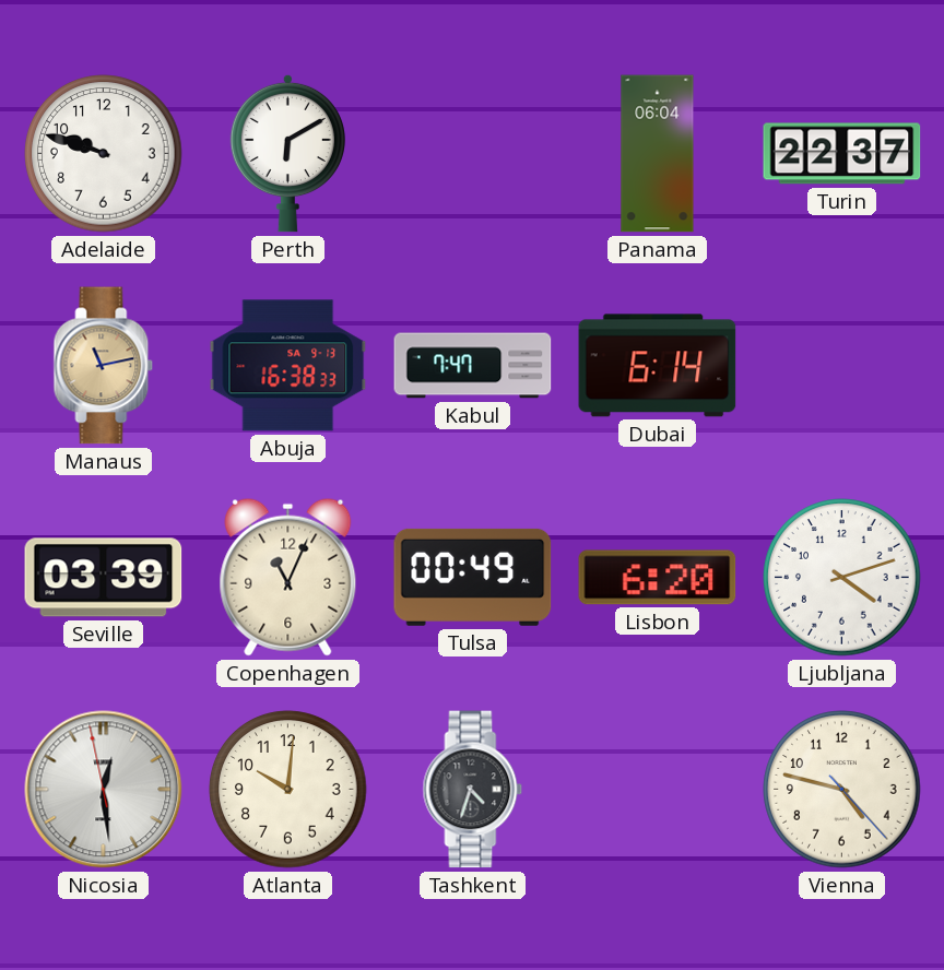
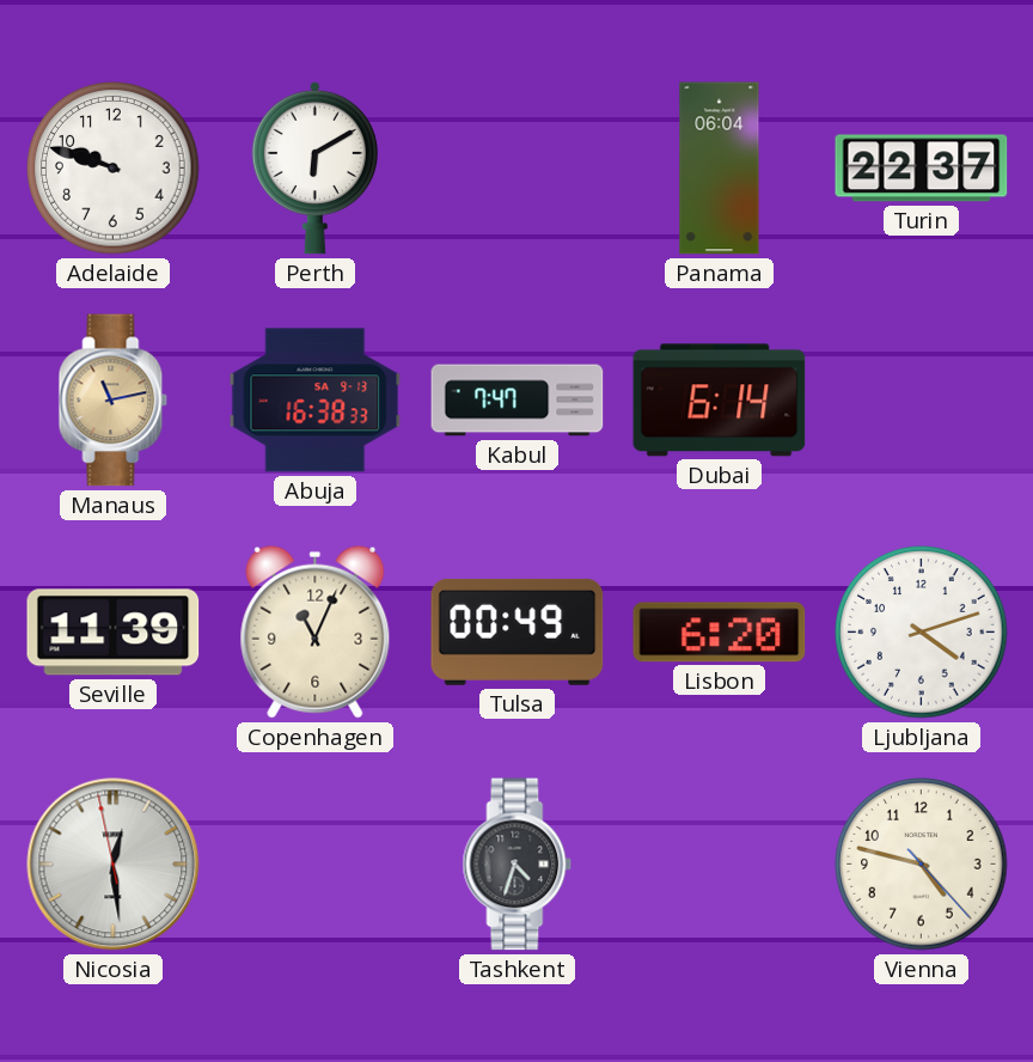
Seville: 03:39 -> 11:39
Atlanta: 10:01 -> none
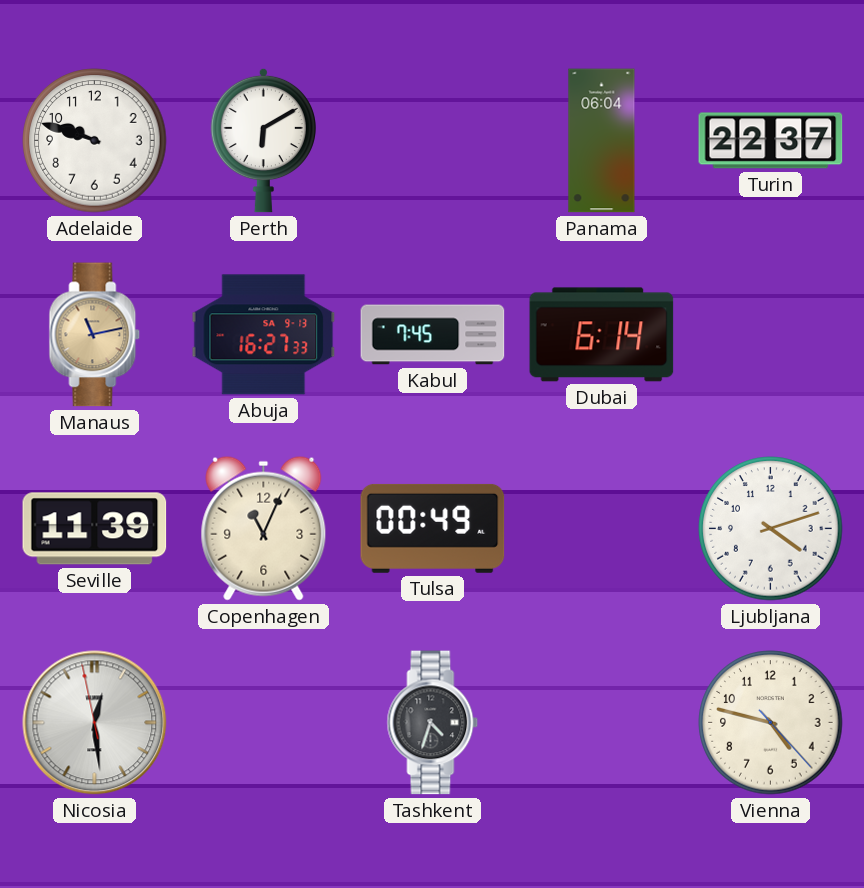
Abuja: 16:38 -> 16:27
Kabul: 7:47 -> 7:45
Lisbon: 6:20 -> none
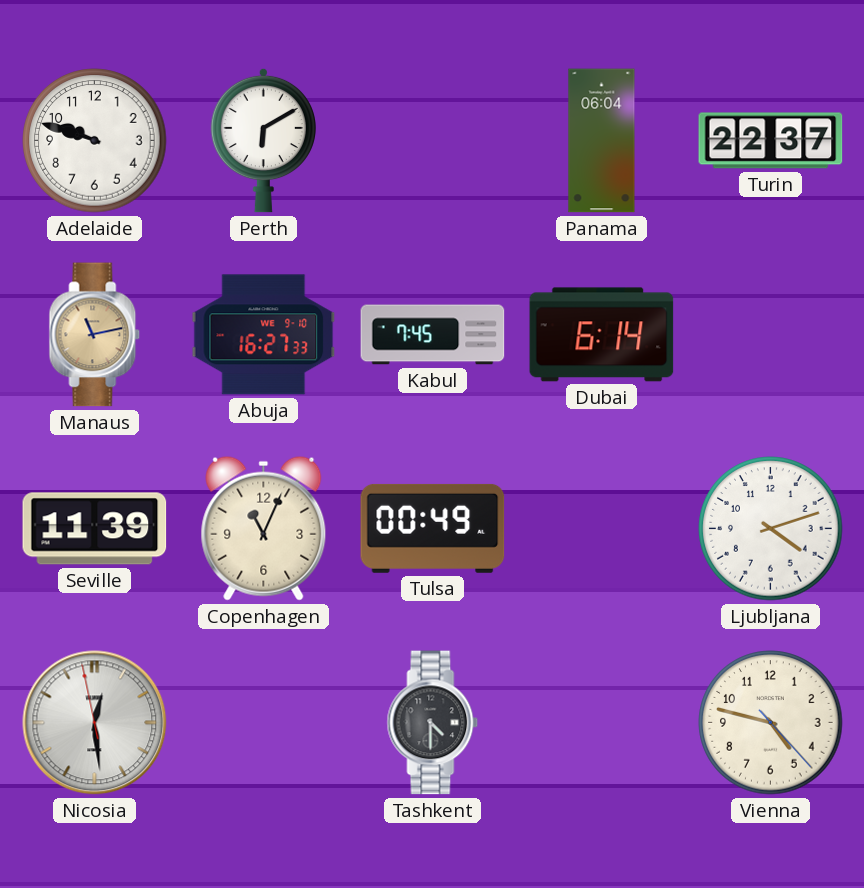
Abuja date: SA 9-13 -> WE 9-10
Tashkent: 4:33 -> 4:30
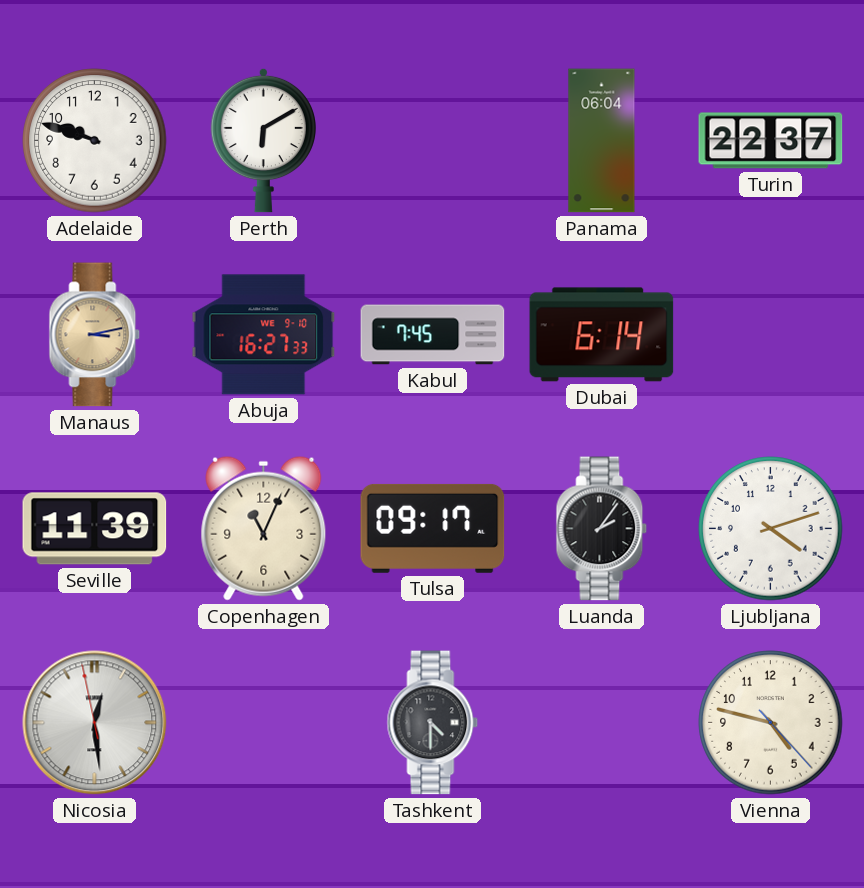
Manaus: 11:13 -> 3:13
Tulsa: 00:49 -> 09:17
Luanda: none -> 2:06
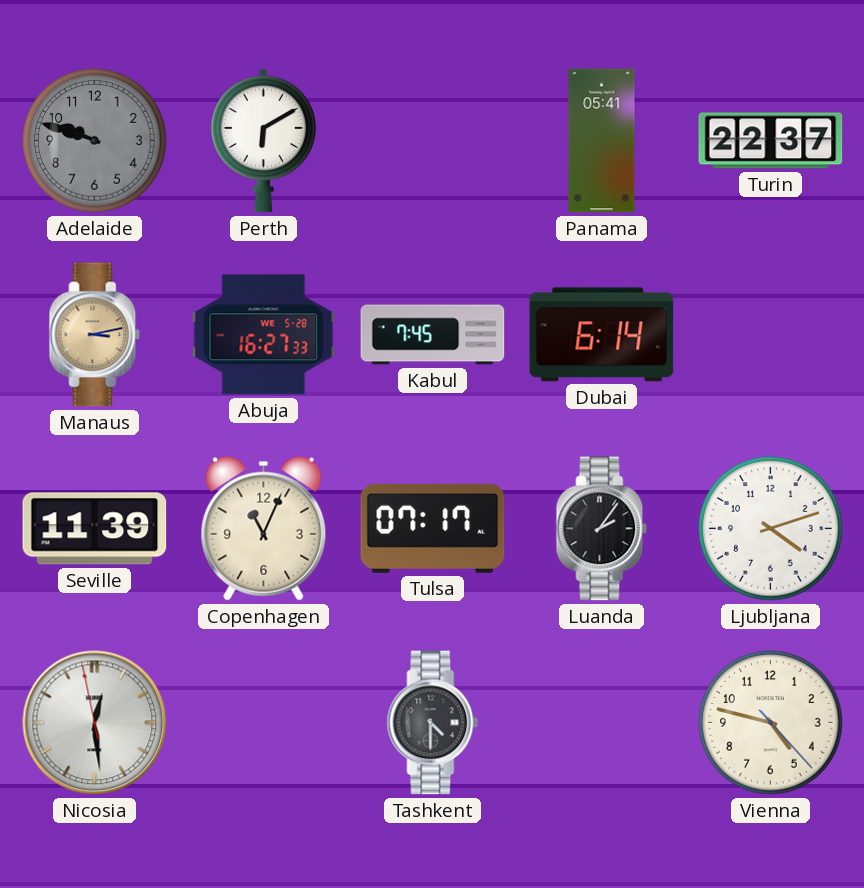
Adelaide dial: white -> grey
Panama: 06:04 -> 05:41
Abuja date: WE 9-10 -> WE 5-28
Tulsa: 09:17 -> 07:17
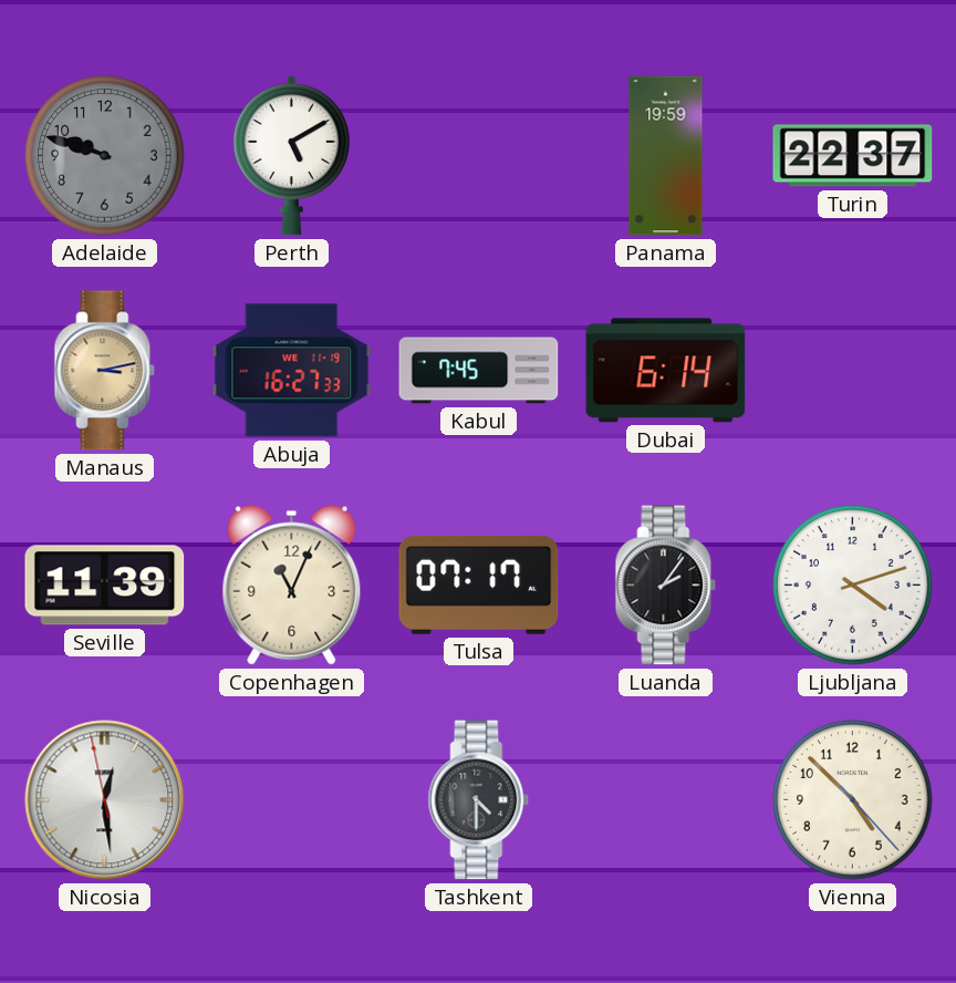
Perth: 6:10 -> 5:10
Panama: 05:41 -> 19:59
Abuja date: WE 5-28 -> WE 11-19
Vienna: 4:47 -> 4:52
